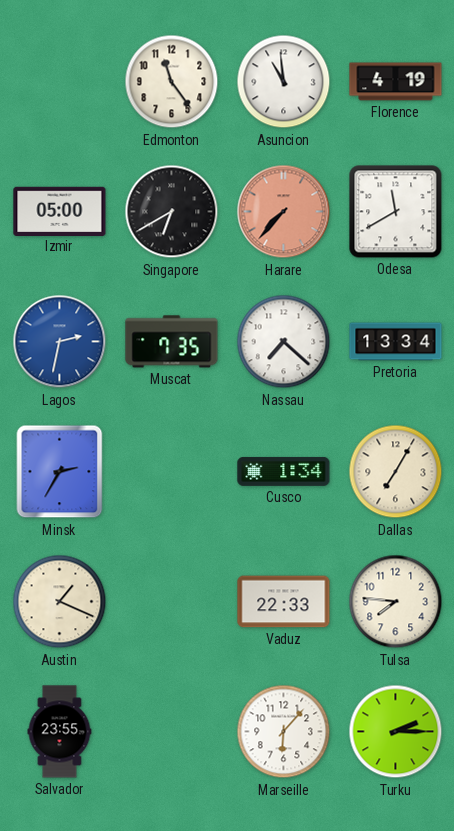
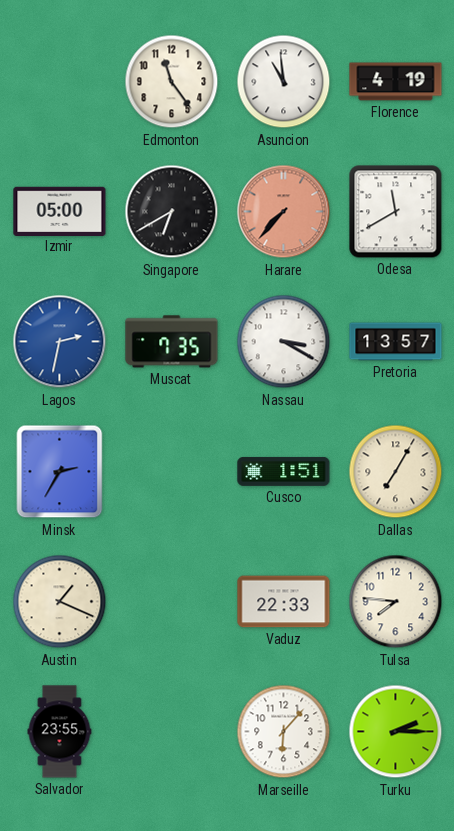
Nassau: 7:22 -> 3:20
Pretoria: 13:34 -> 13:57
Cusco: 1:34 -> 1:51
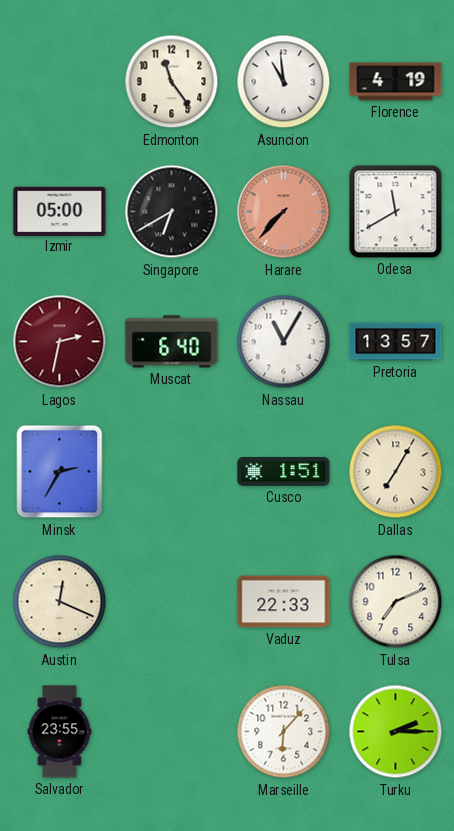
Lagos dial: blue -> burgundy
Muscat: 7:35 -> 6:40
Nassau: 3:20 -> 11:05
Austin: 1:19 -> 12:19
Tulsa: 7:46 -> 7:11
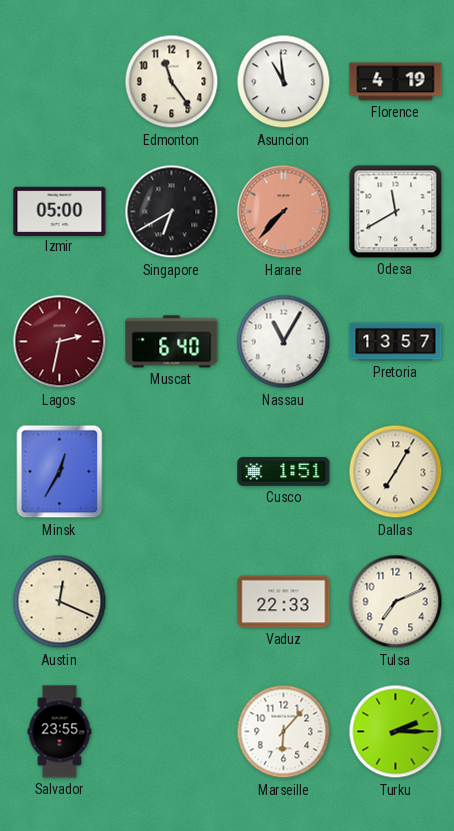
Minsk: 2:35 -> 12:35
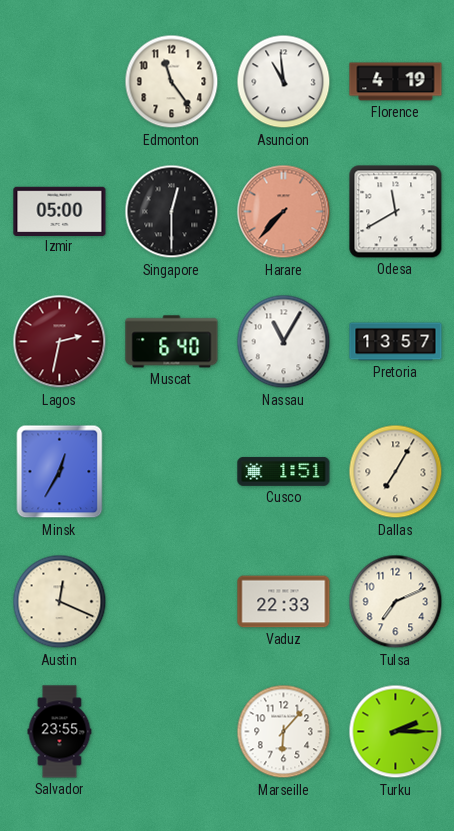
Singapore: 6:40 -> 12:30
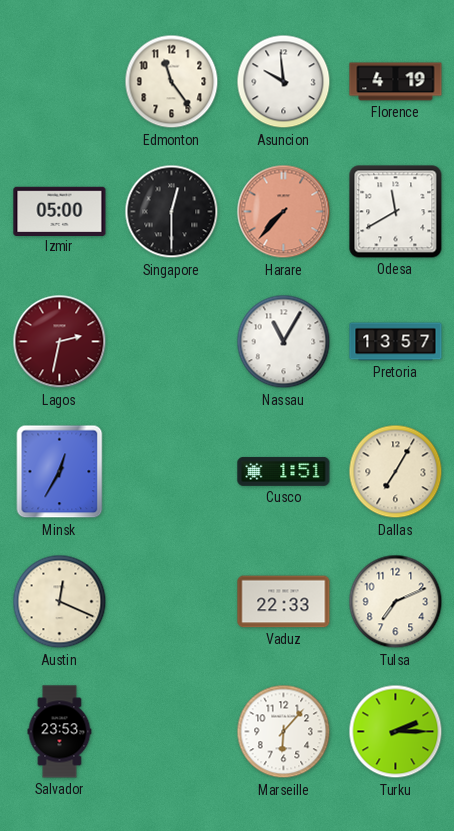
Asuncion: 10:59 -> 9:59
Muscat: 6:40 -> none
Salvador: 23:55 -> 23:53
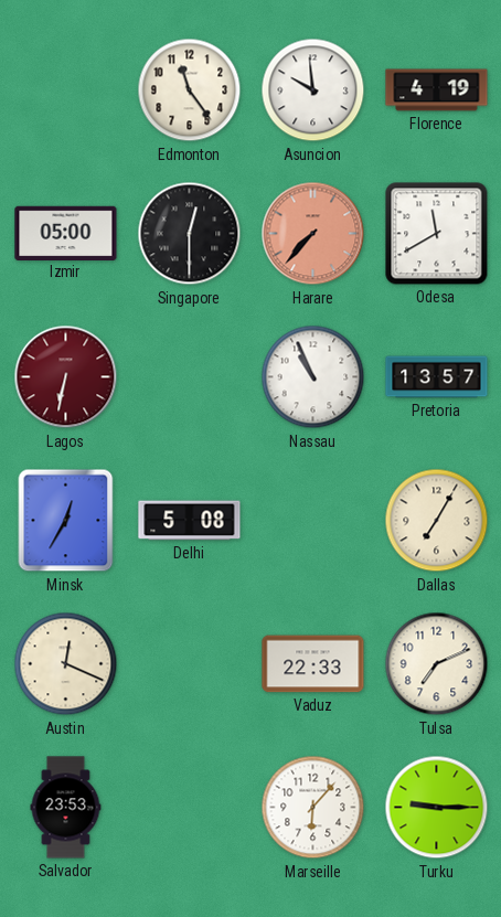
Lagos: 2:32 -> 6:32
Nassau: 11:05 -> 10:56
Delhi: none -> 5:08
Cusco: 1:51 -> none
Turku: 2:15 -> 9:15
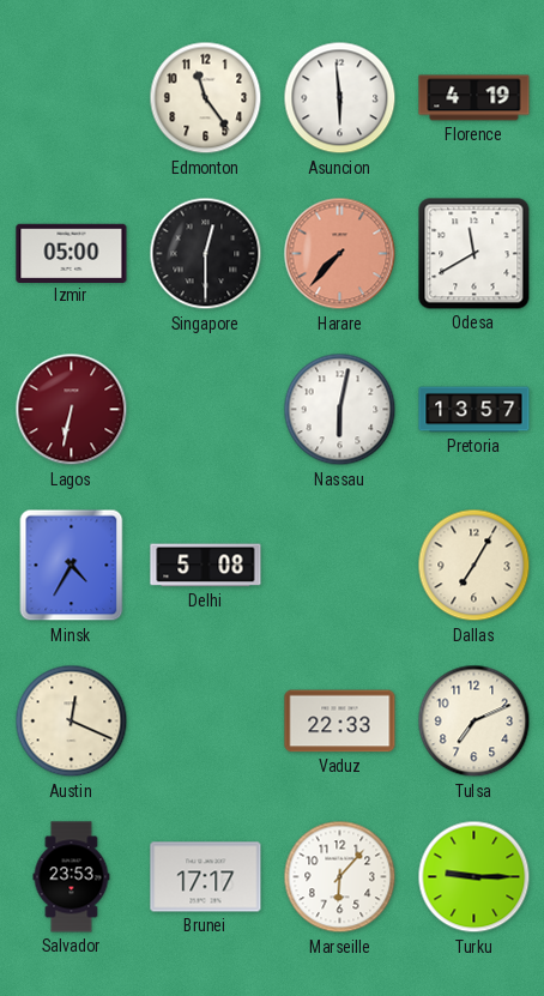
Asuncion: 9:59 -> 5:59
Nassau: 10:56 -> 6:02
Minsk: 12:35 -> 4:35
Brunei: none -> 17:17
